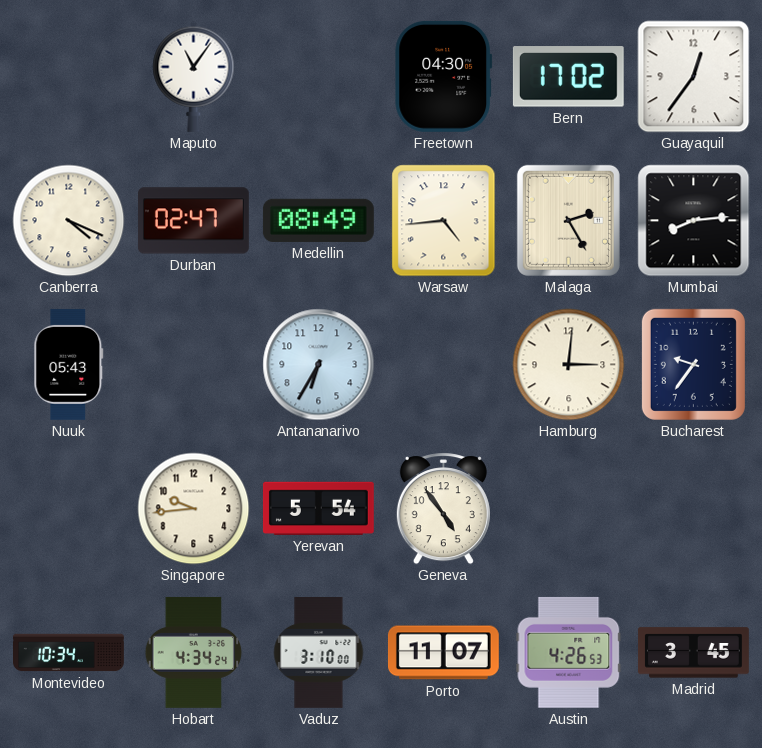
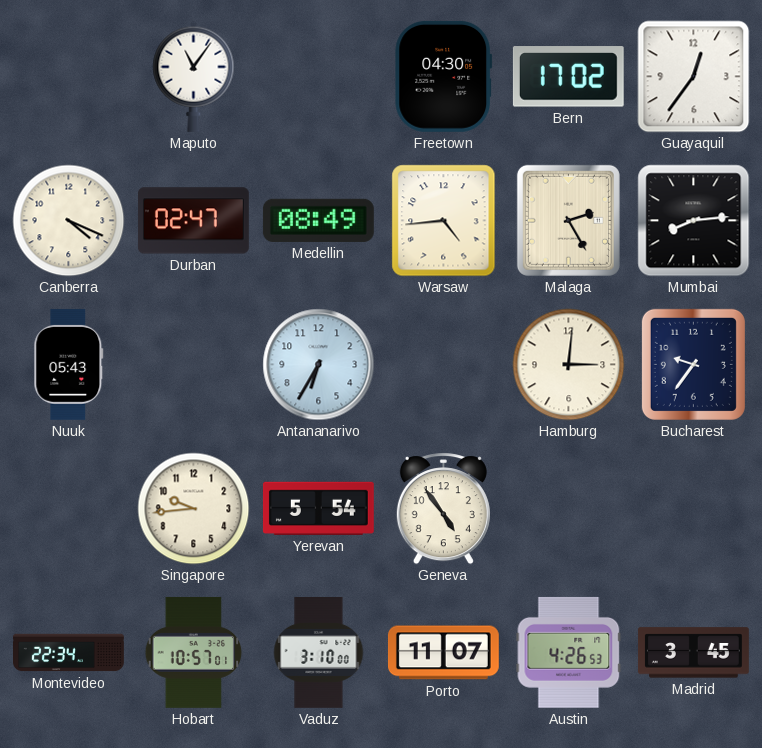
Montevideo: 10:34 -> 22:34
Hobart: 4:34 -> 10:57
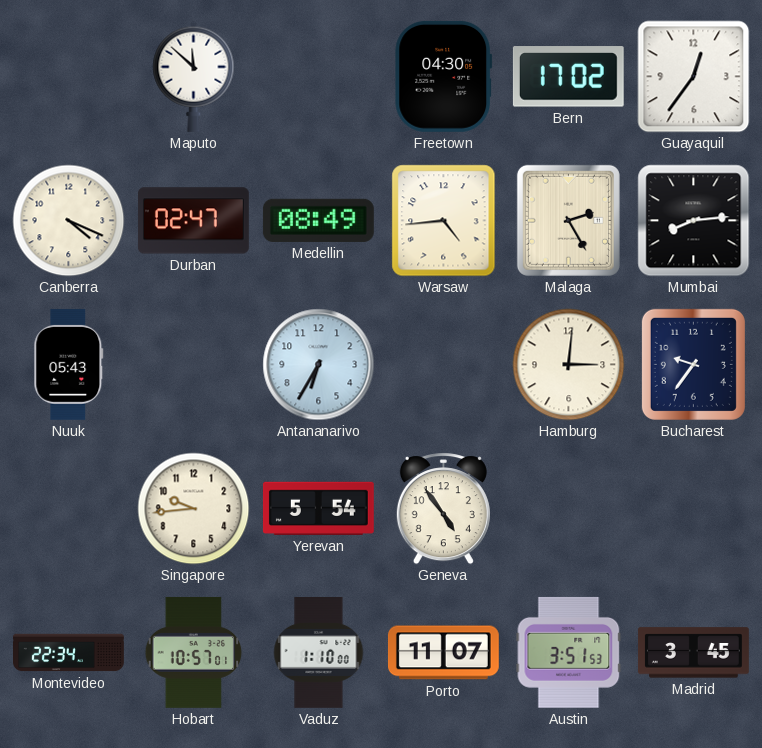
Maputo: 11:06 -> 11:52
Vaduz: 3:10 -> 1:10
Austin: 4:26 -> 3:51
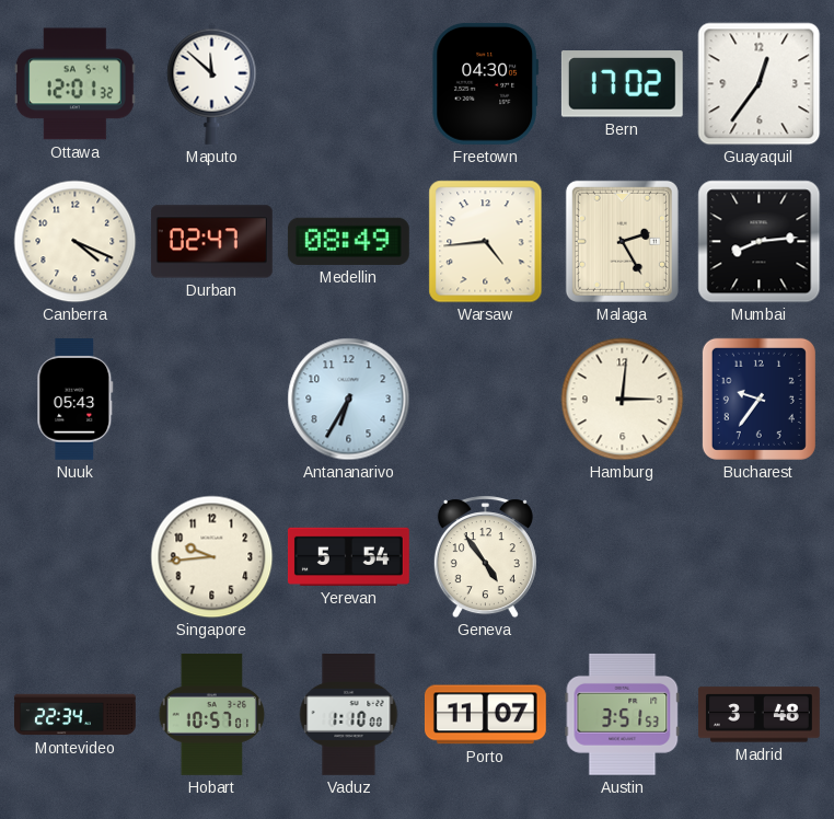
Ottawa: none -> 12:01
Madrid: 3:45 -> 3:48
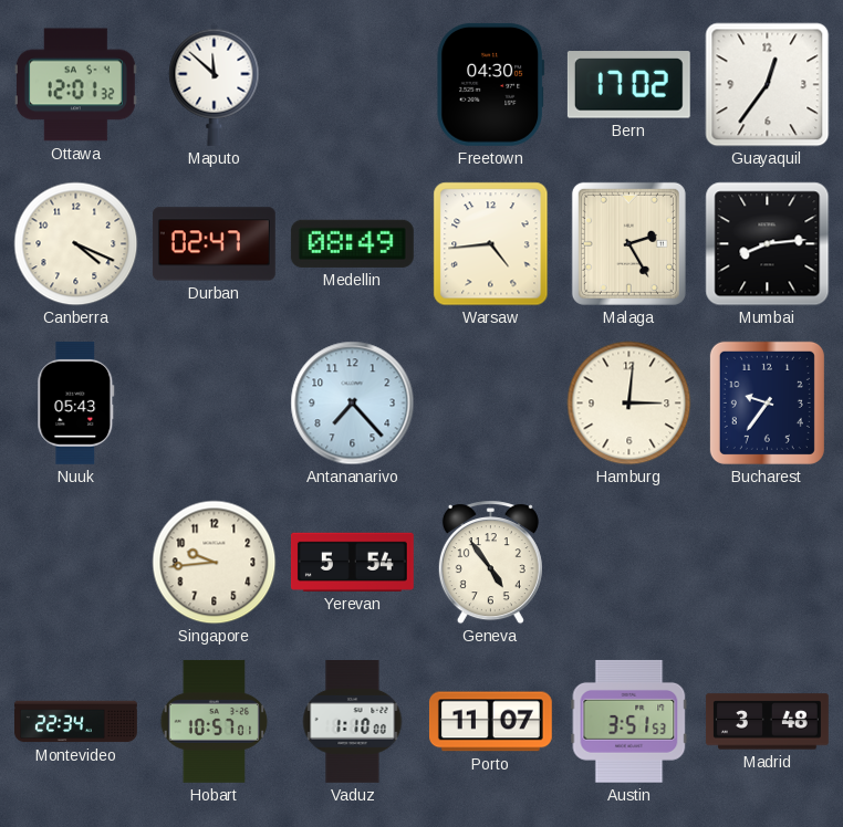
Antananarivo: 6:35 -> 7:23
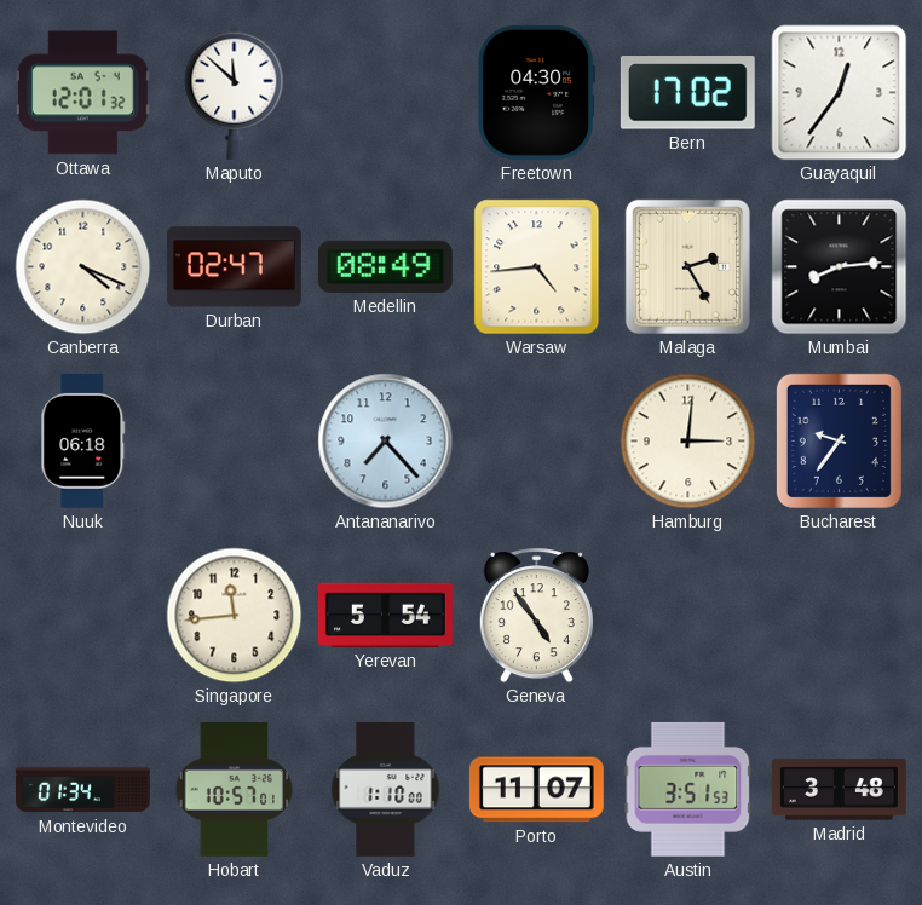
Nuuk: 05:43 -> 06:18
Singapore: 9:44 -> 11:44
Montevideo: 22:34 -> 01:34
